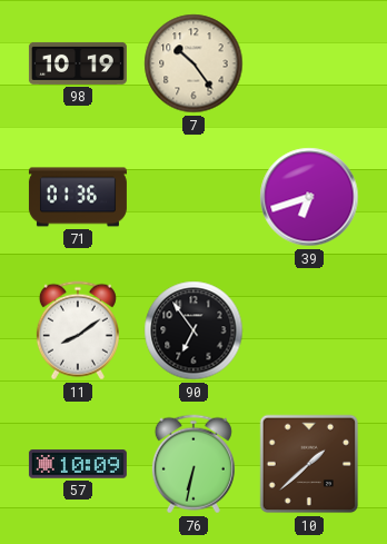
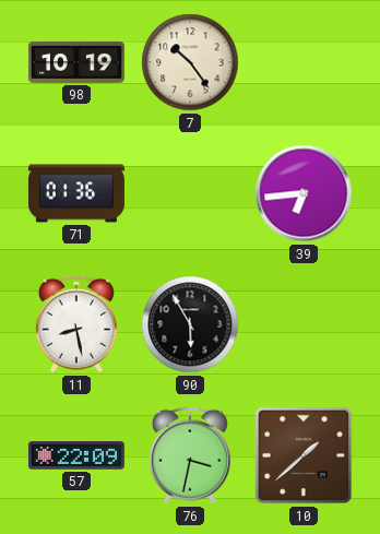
39: 6:42 -> 6:44
11: 8:09 -> 8:28
90: 6:54 -> 5:55
57: 10:09 -> 22:09
76: 6:32 -> 3:32
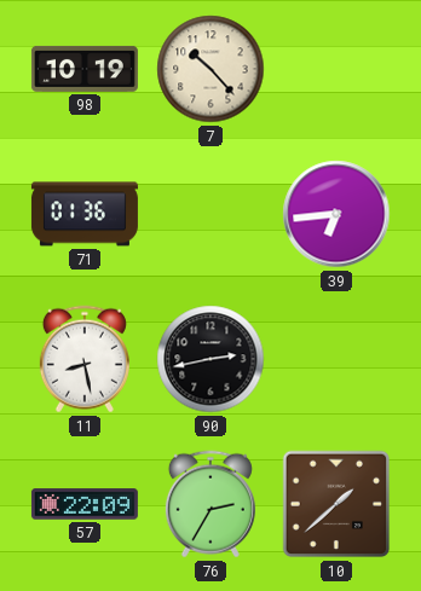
7: 10:24 -> 10:23
90: 5:55 -> 2:43
76: 3:32 -> 2:35
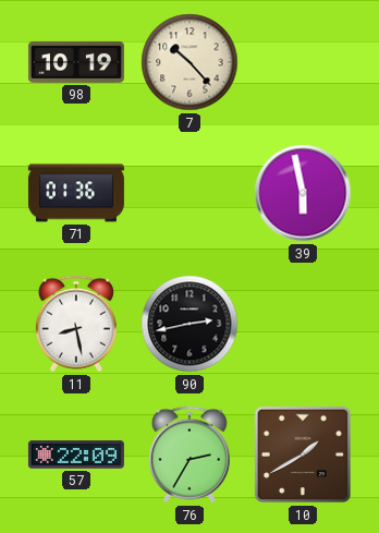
39: 6:44 -> 5:58
10: 1:38 -> 1:40
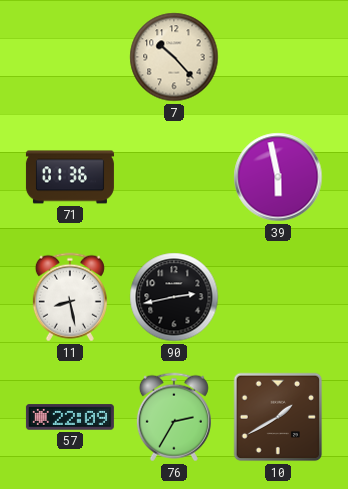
98: 10:19 -> none
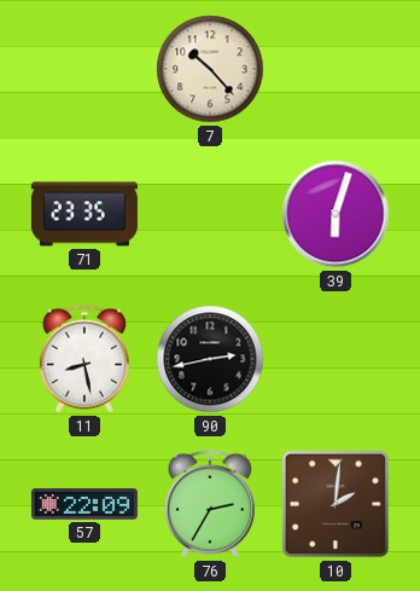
71: 01:36 -> 23:35
39: 5:58 -> 6:03
10: 1:40 -> 2:01
